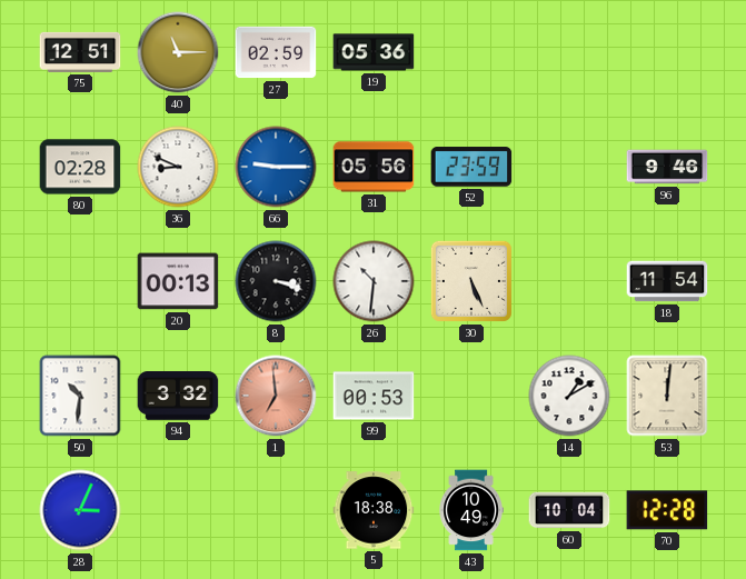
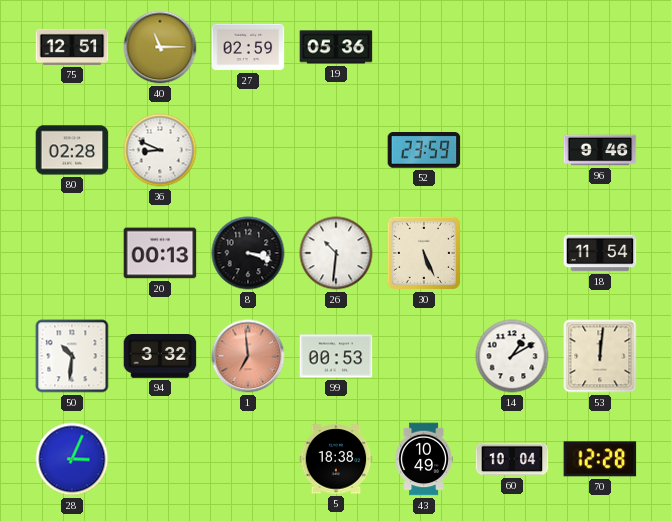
66: 9:15 -> none
31: 05:56 -> none
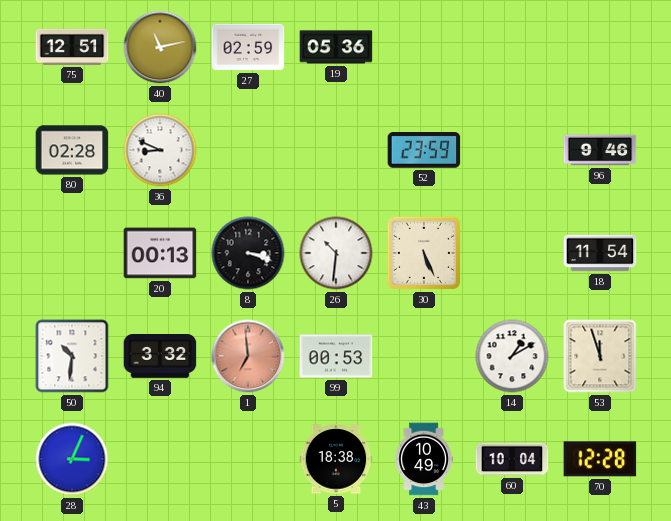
40: 11:15 -> 11:13
53: 12:01 -> 11:57
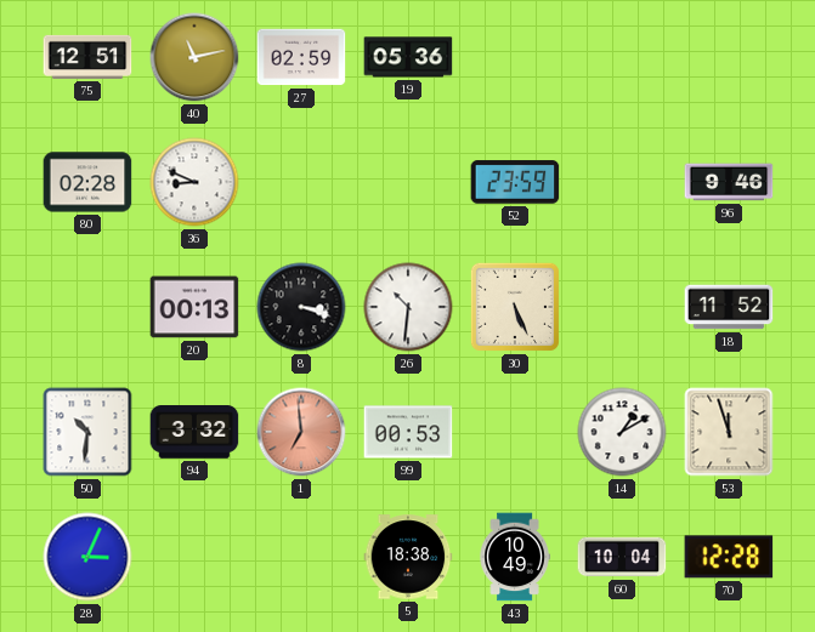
18: 11:54 -> 11:52
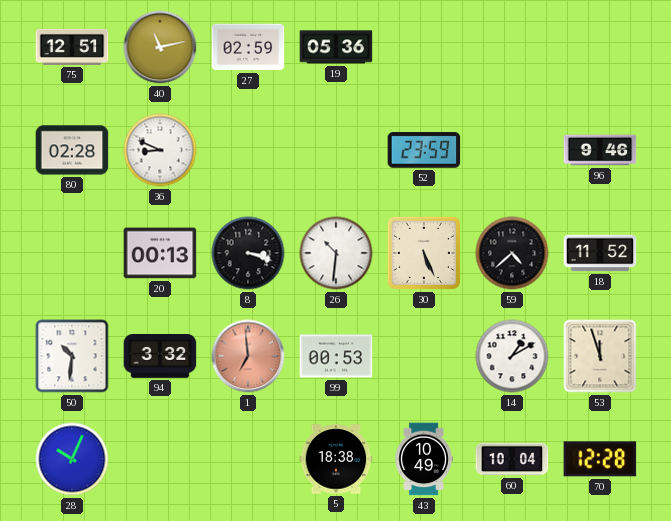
59: none -> 4:38
28: 3:04 -> 10:04
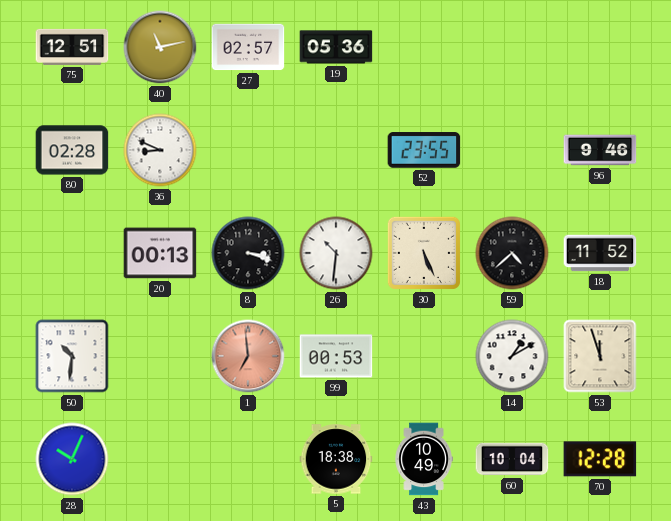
27: 02:59 -> 02:57
52: 23:59 -> 23:55
94: 3:32 -> none
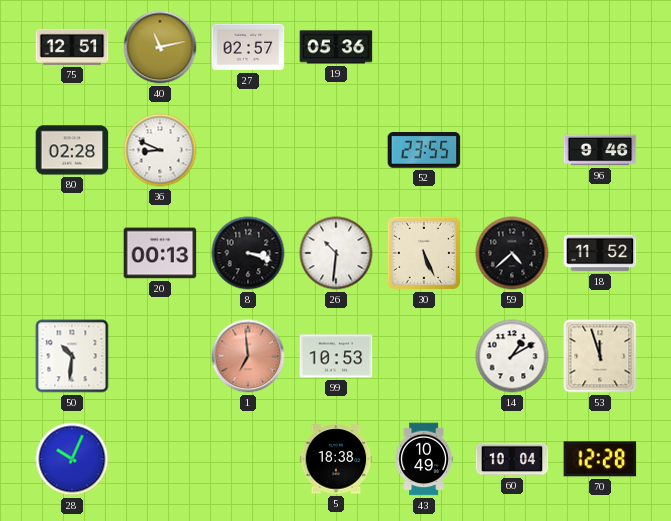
99: 00:53 -> 10:53
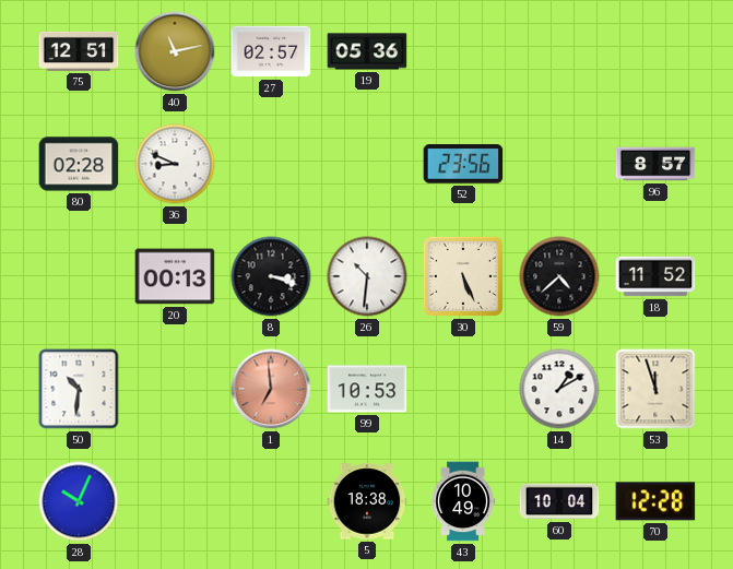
52: 23:55 -> 23:56
96: 9:46 -> 8:57
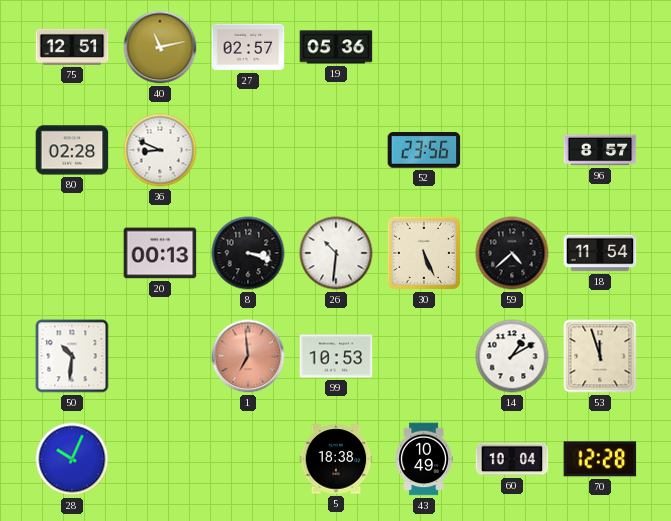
18: 11:52 -> 11:54
